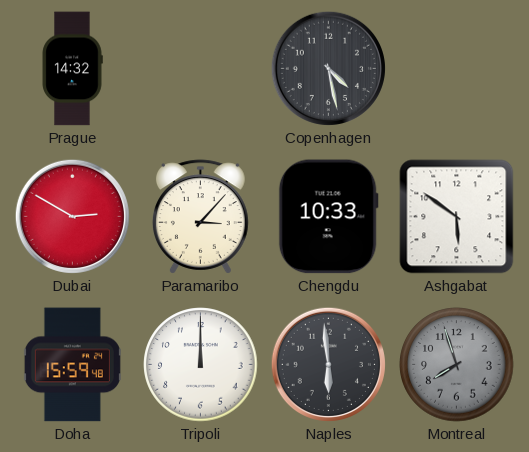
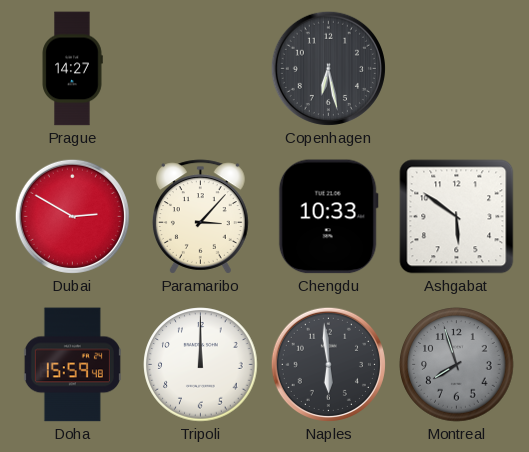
Prague: 14:32 -> 14:27
Copenhagen: 4:28 -> 6:28
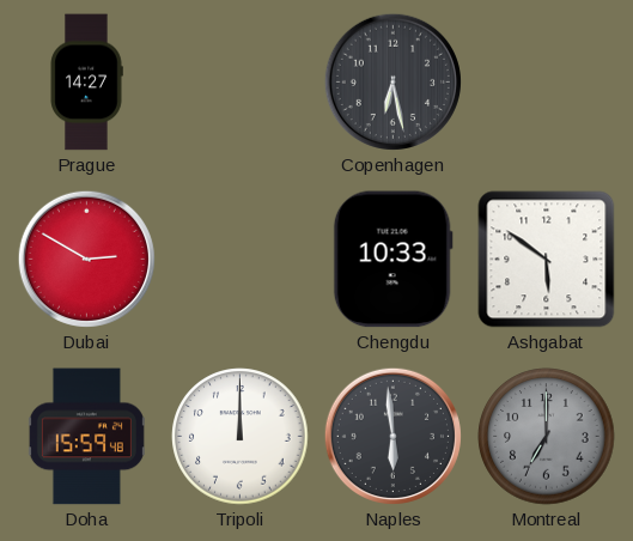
Paramaribo: 3:07 -> none
Montreal: 7:57 -> 7:00
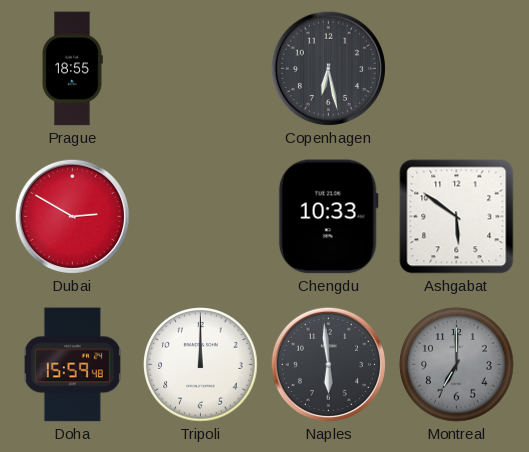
Prague: 14:27 -> 18:55
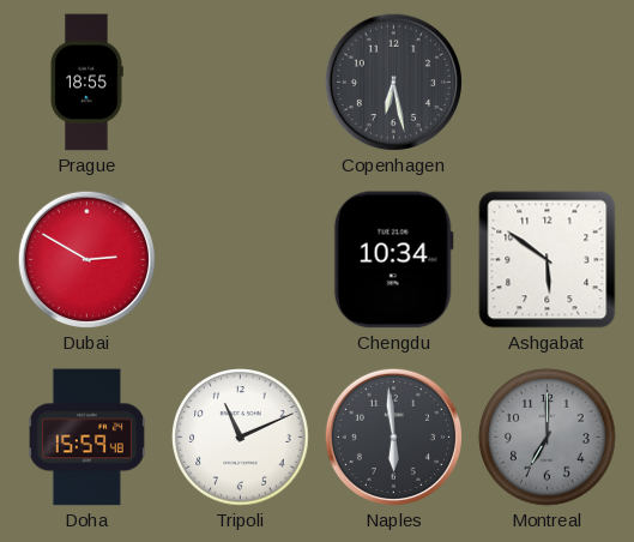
Chengdu: 10:33 -> 10:34
Tripoli: 12:00 -> 11:11
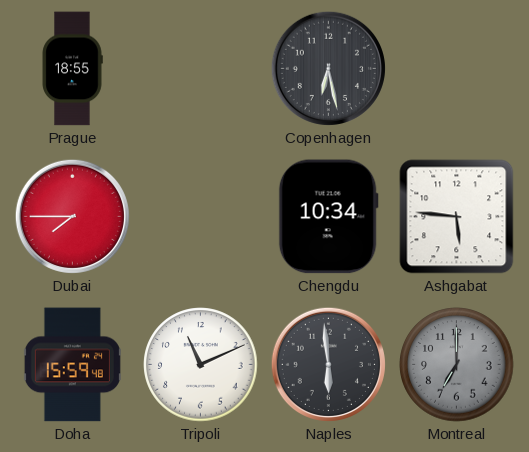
Dubai: 2:50 -> 7:45
Ashgabat: 5:51 -> 5:46
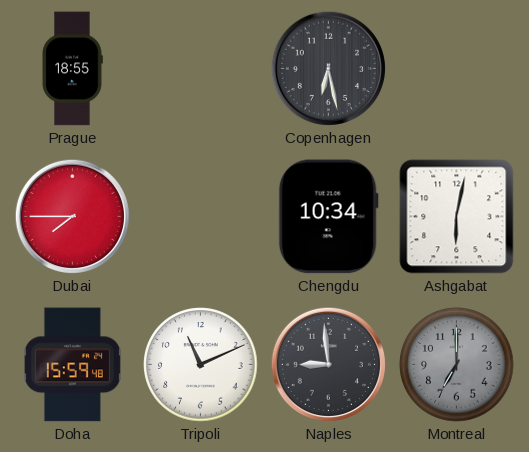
Ashgabat: 5:46 -> 6:02
Naples: 5:59 -> 8:59
